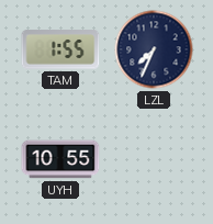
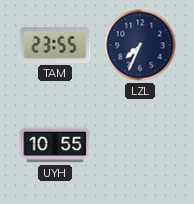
TAM: 1:55 -> 23:55
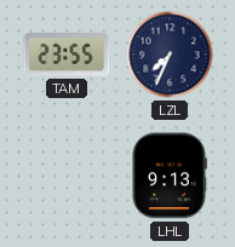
UYH: 10:55 -> none
LHL: none -> 9:13
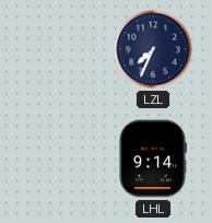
TAM: 23:55 -> none
LHL: 9:13 -> 9:14
